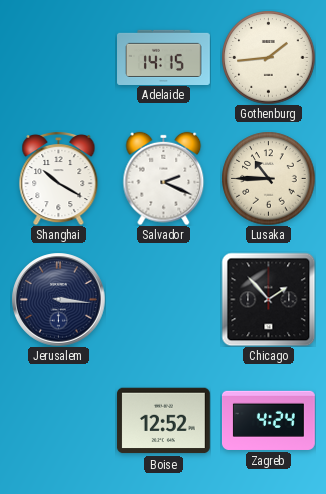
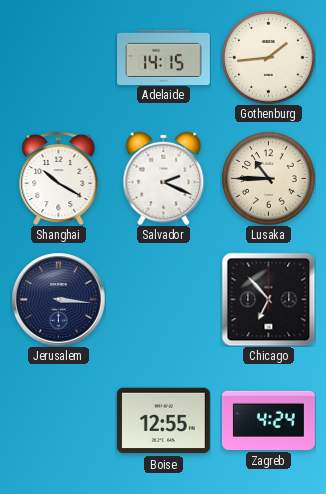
Chicago: 1:53 -> 6:53
Boise: 12:52 -> 12:55
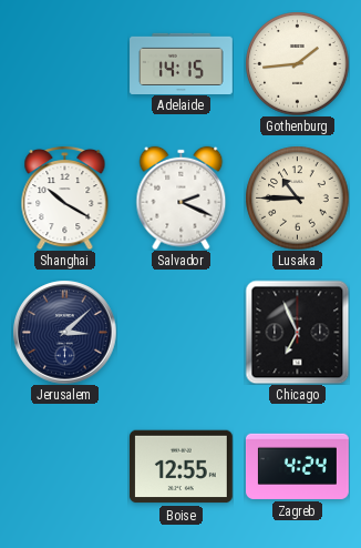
Jerusalem: 3:16 -> 3:08
Chicago: 6:53 -> 6:56
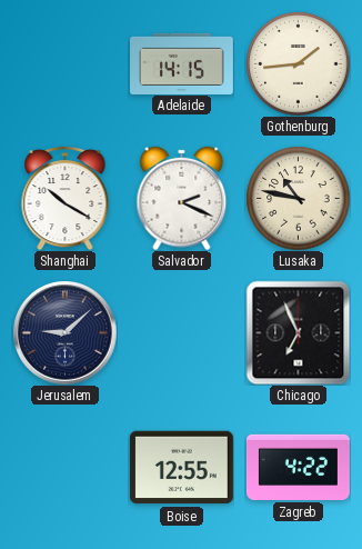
Lusaka: 10:45 -> 10:47
Jerusalem: 3:08 -> 9:08
Zagreb: 4:24 -> 4:22
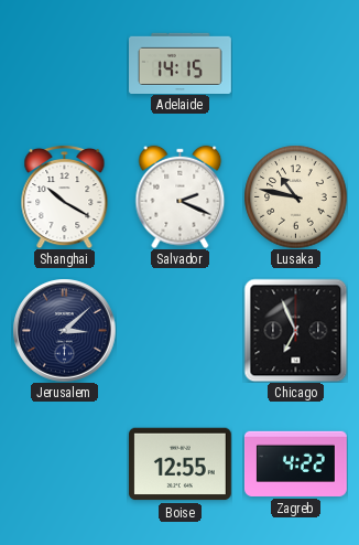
Gothenburg: 1:44 -> none
Jerusalem: 9:08 -> 3:08
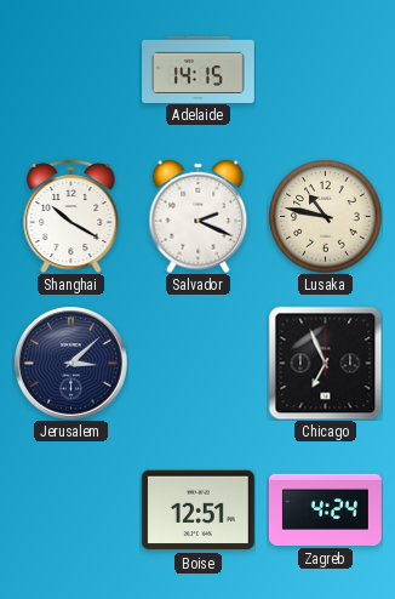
Boise: 12:55 -> 12:51
Zagreb: 4:22 -> 4:24
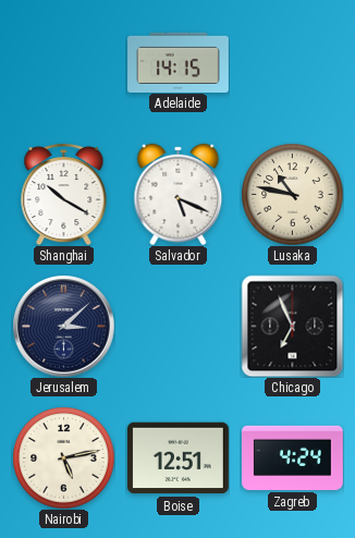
Salvador: 2:19 -> 5:19
Nairobi: none -> 5:13
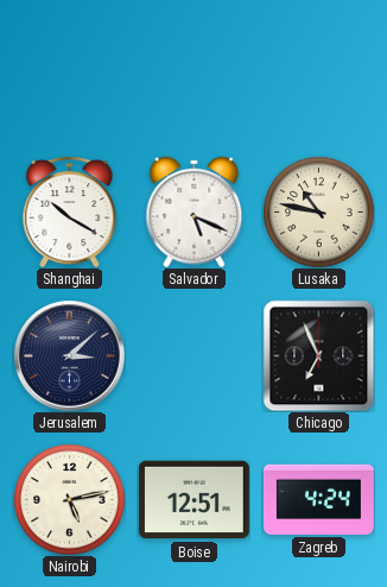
Adelaide: 14:15 -> none
